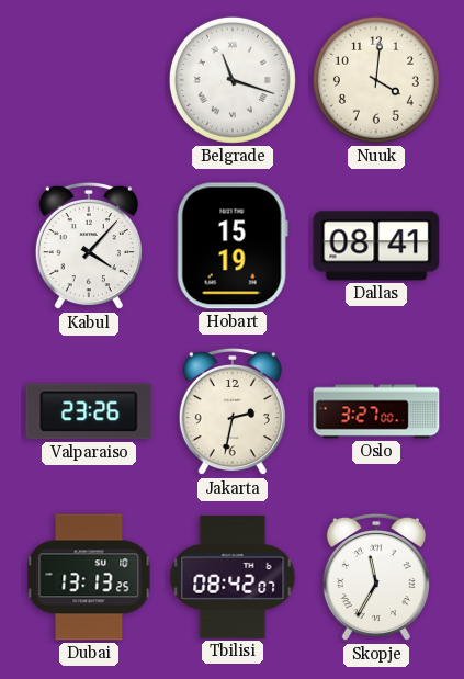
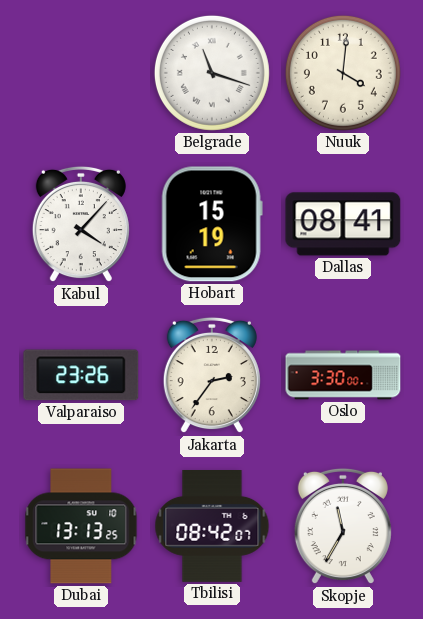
Jakarta: 2:32 -> 2:36
Oslo: 3:27 -> 3:30
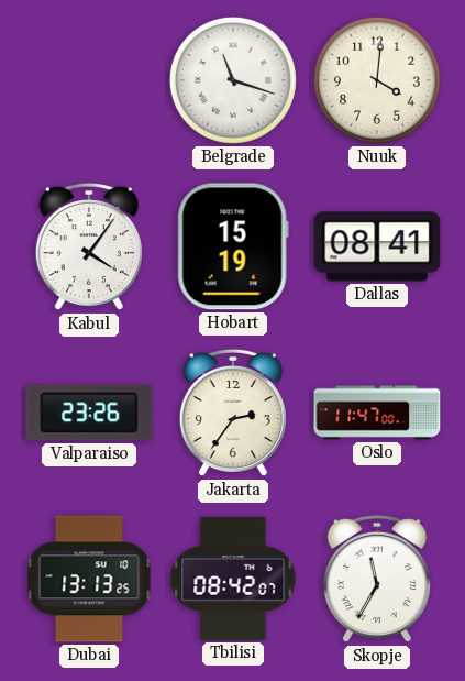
Kabul: 4:07 -> 4:06
Oslo: 3:30 -> 11:47
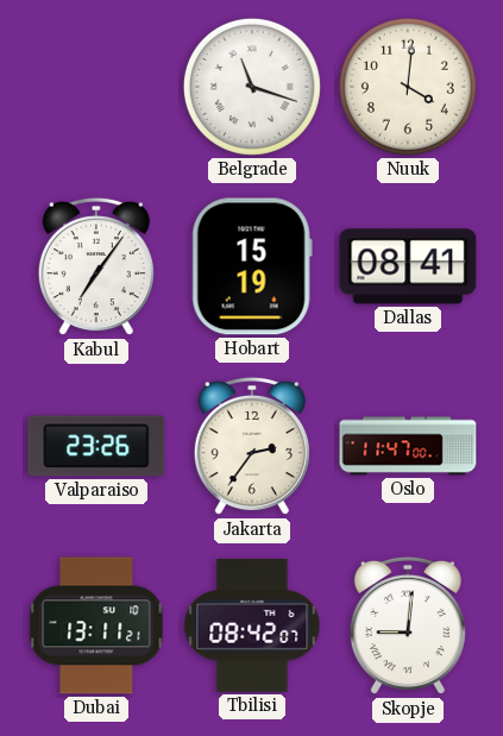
Kabul: 4:06 -> 7:06
Dubai: 13:13 -> 13:11
Skopje: 11:35 -> 9:01
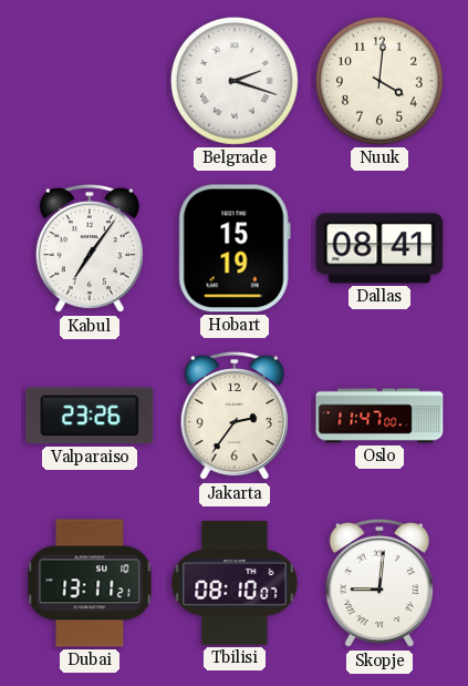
Belgrade: 11:18 -> 2:18
Tbilisi: 08:42 -> 08:10
